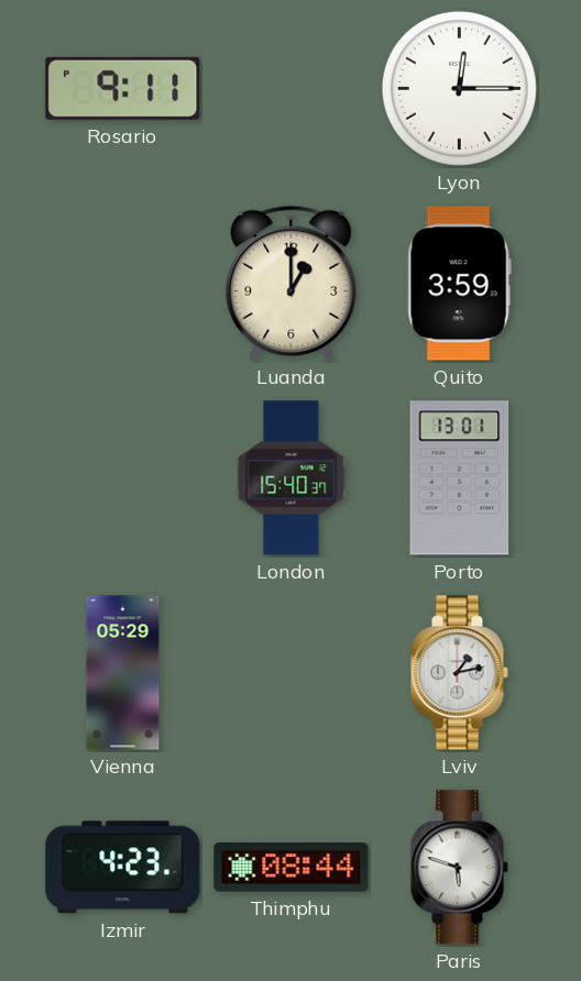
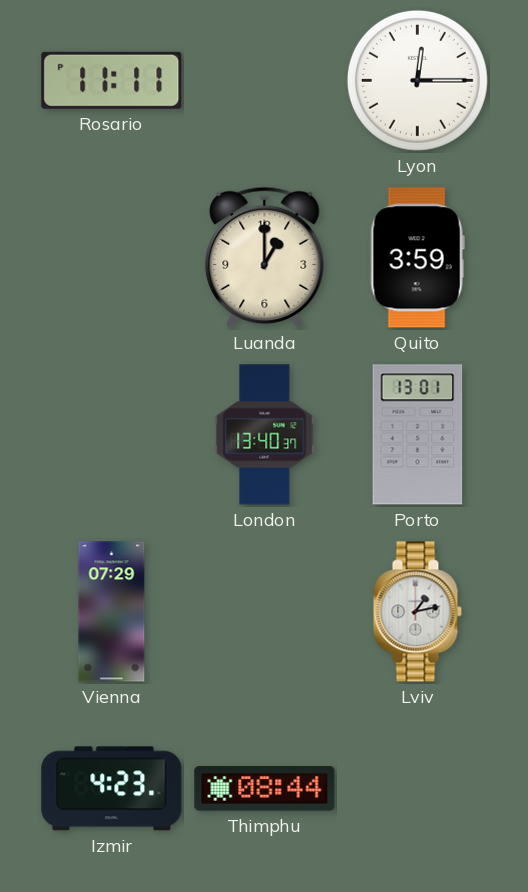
Rosario: 9:11 -> 11:11
London: 15:40 -> 13:40
Vienna: 05:29 -> 07:29
Paris: 5:48 -> none
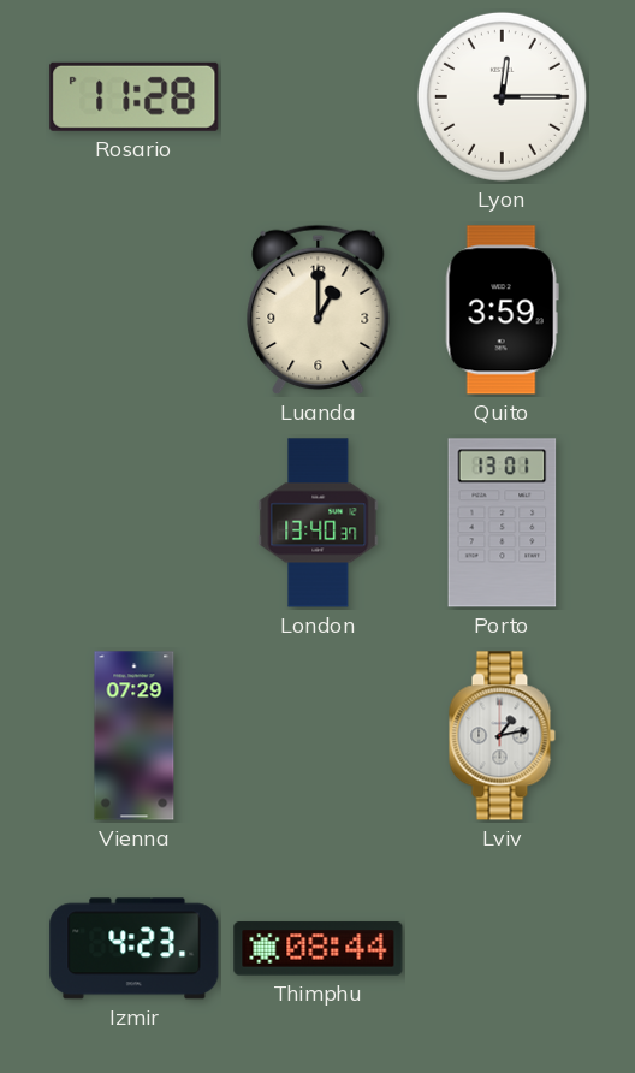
Rosario: 11:11 -> 11:28
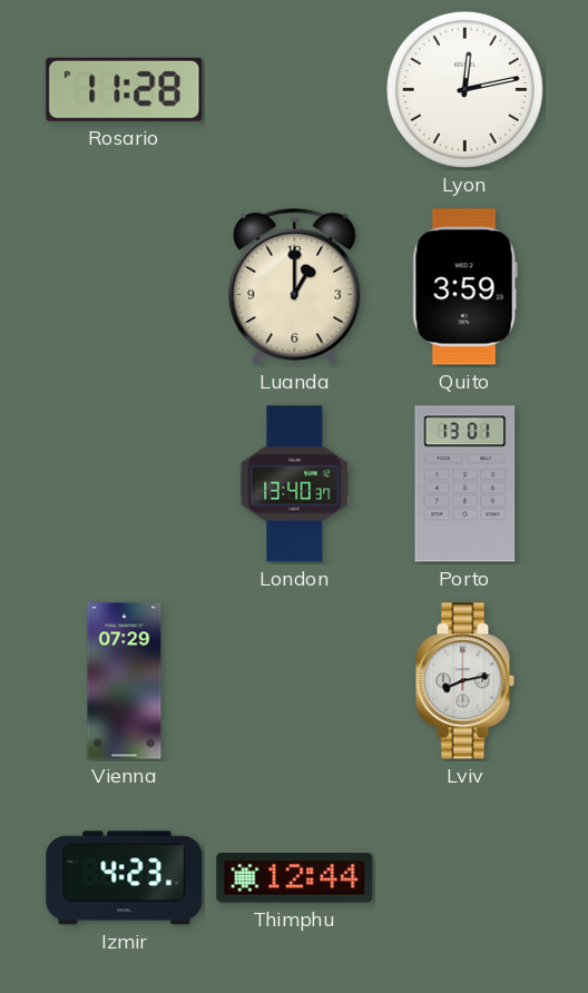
Lyon: 12:15 -> 12:13
Lviv: 1:13 -> 8:13
Thimphu: 08:44 -> 12:44
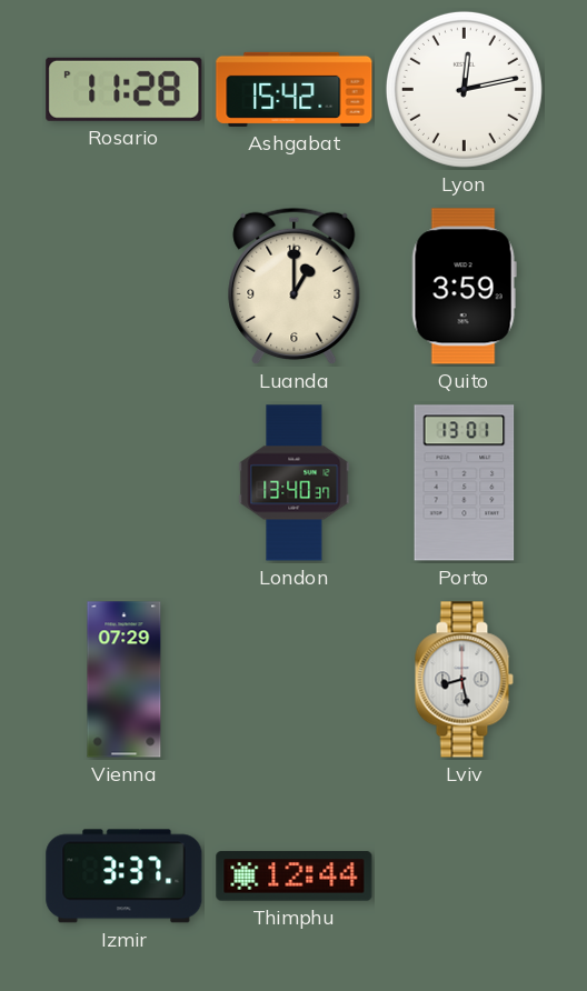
Ashgabat: none -> 15:42
Lviv: 8:13 -> 8:28
Izmir: 4:23 -> 3:37
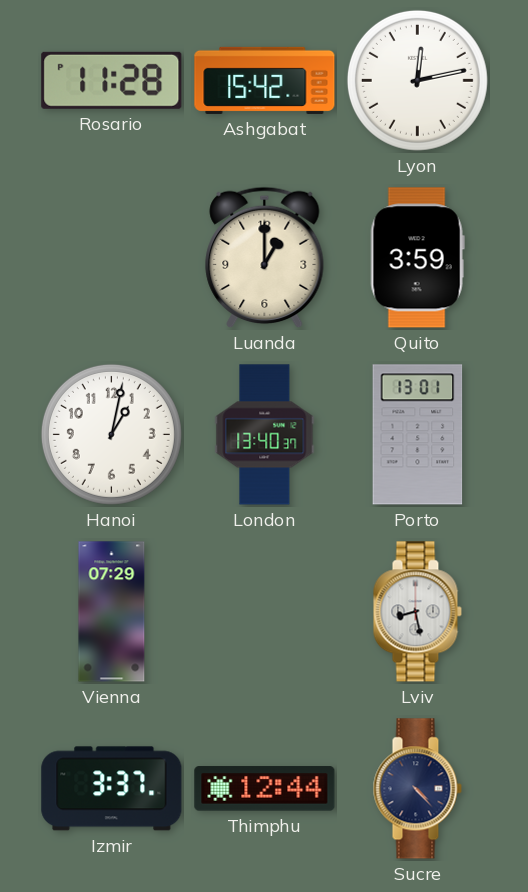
Hanoi: none -> 1:02
Sucre: none -> 4:23
